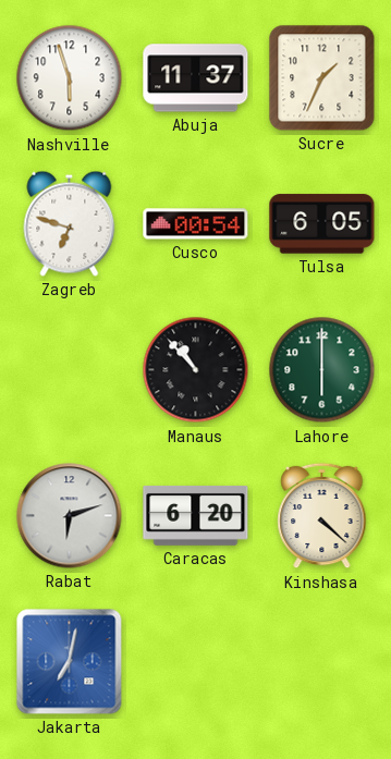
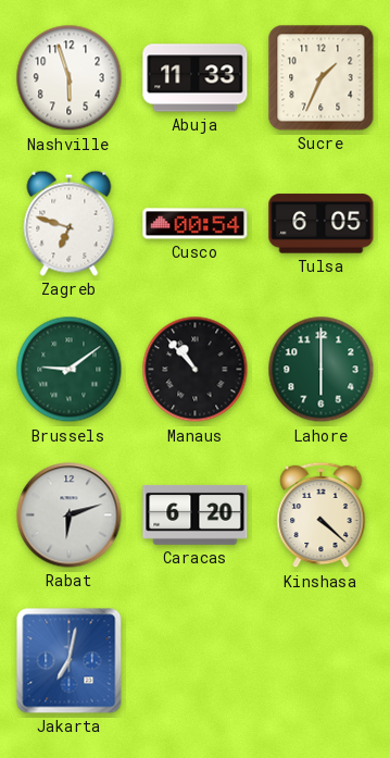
Abuja: 11:37 -> 11:33
Brussels: none -> 9:09
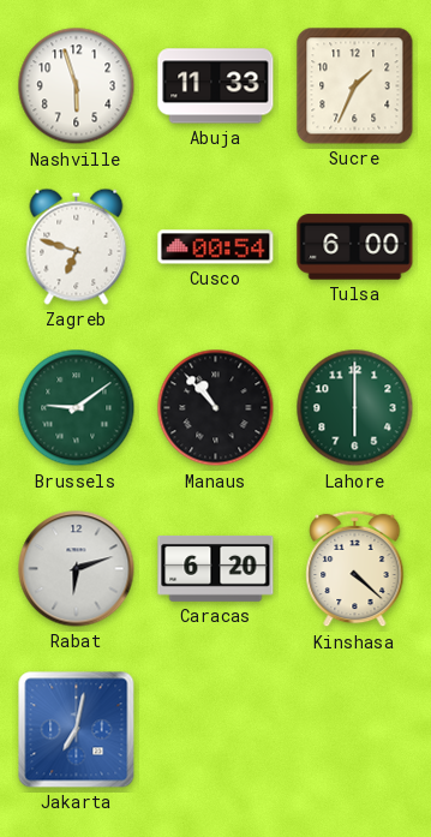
Tulsa: 6:05 -> 6:00
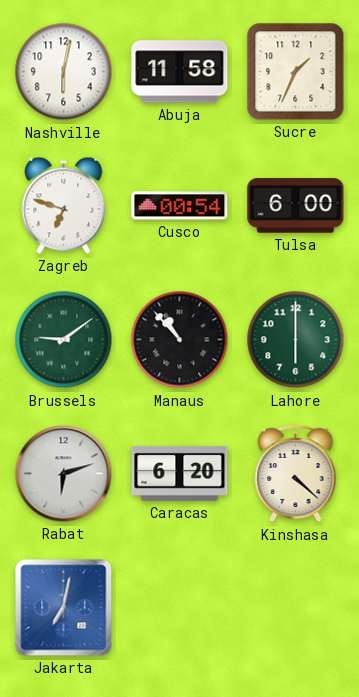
Nashville: 5:57 -> 6:02
Abuja: 11:33 -> 11:58
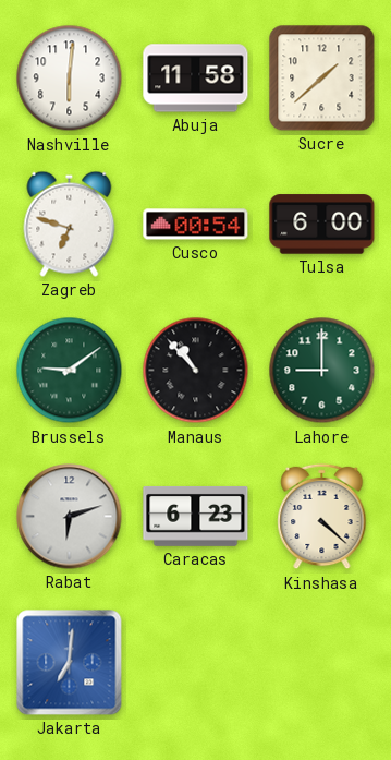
Nashville: 6:02 -> 6:01
Sucre: 1:34 -> 1:38
Lahore: 6:00 -> 9:00
Caracas: 6:20 -> 6:23
Jakarta: 7:02 -> 7:01
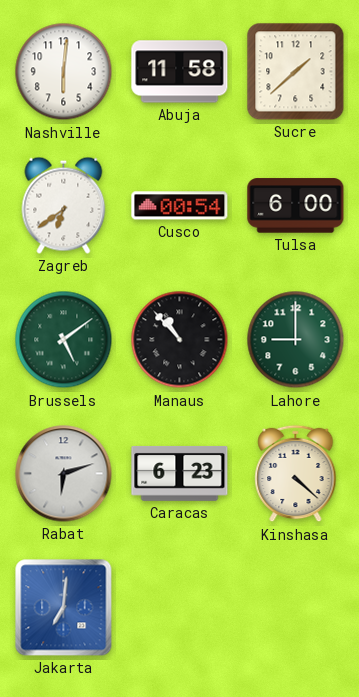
Zagreb: 6:48 -> 6:39
Brussels: 9:09 -> 5:09
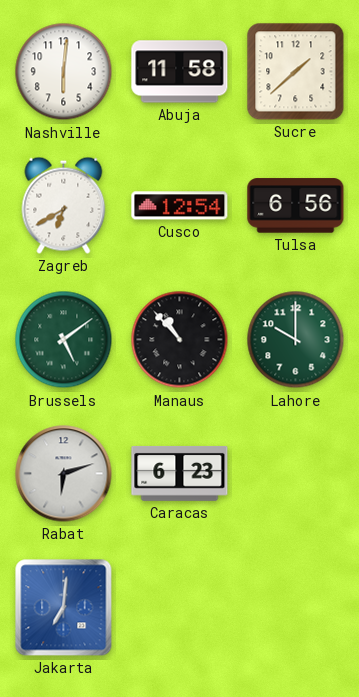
Zagreb: 6:39 -> 6:40
Cusco: 00:54 -> 12:54
Tulsa: 6:00 -> 6:56
Lahore: 9:00 -> 10:00
Kinshasa: 4:22 -> none
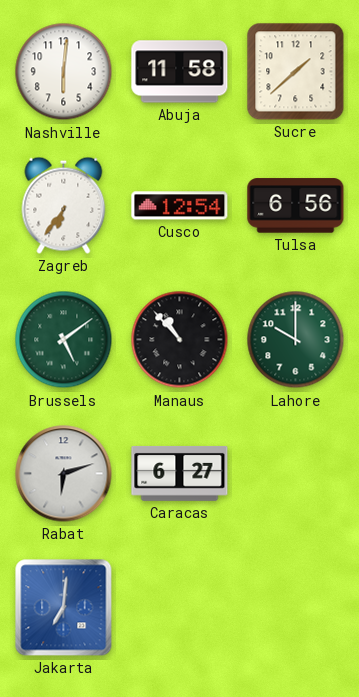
Zagreb: 6:40 -> 6:36
Caracas: 6:23 -> 6:27
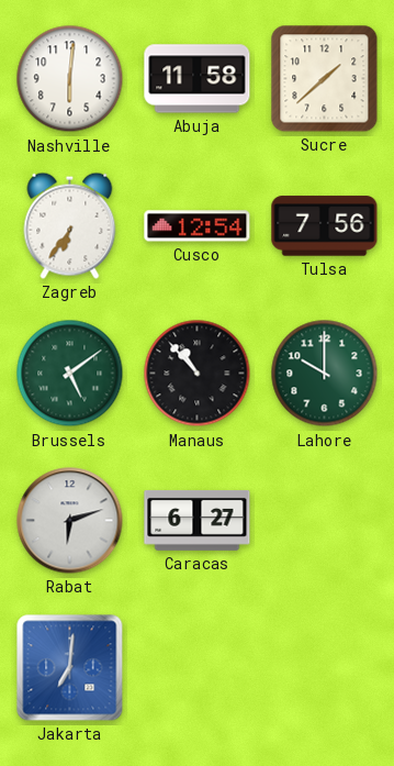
Tulsa: 6:56 -> 7:56
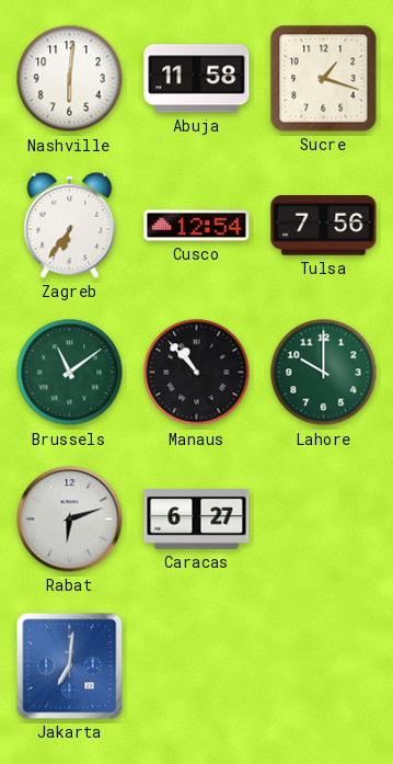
Sucre: 1:38 -> 1:18
Brussels: 5:09 -> 11:09
